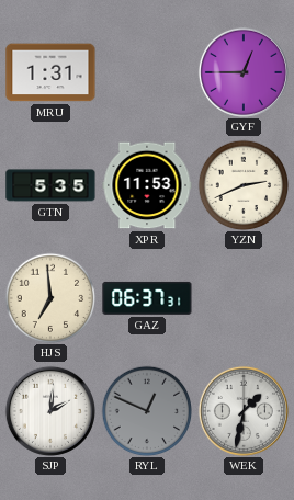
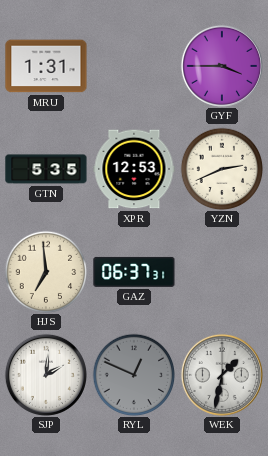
GYF: 12:45 -> 3:45
XPR: 11:53 -> 12:53
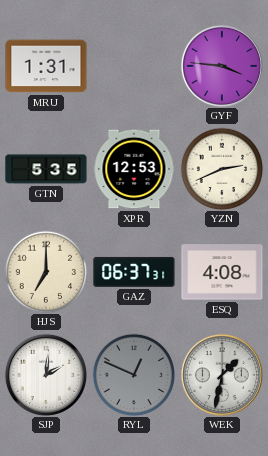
GYF: 3:45 -> 3:46
HJS: 6:59 -> 7:00
ESQ: none -> 4:08
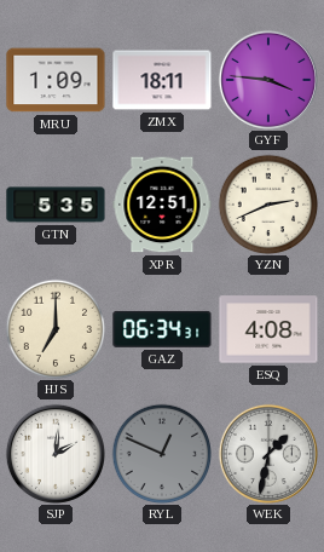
MRU: 1:31 -> 1:09
ZMX: none -> 18:11
XPR: 12:53 -> 12:51
GAZ: 06:37 -> 06:34
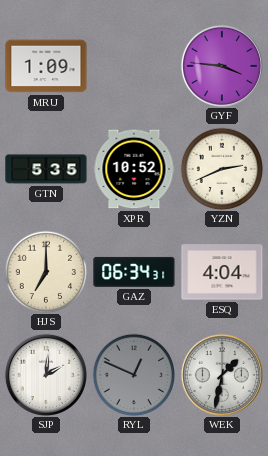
ZMX: 18:11 -> none
XPR: 12:51 -> 10:52
ESQ: 4:08 -> 4:04
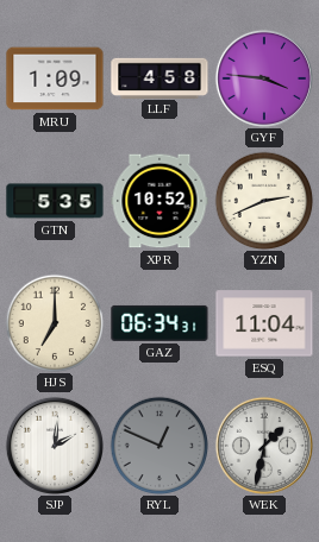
LLF: none -> 4:58
ESQ: 4:04 -> 11:04
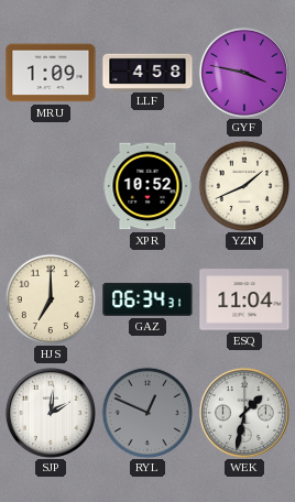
GYF: 3:46 -> 3:47
GTN: 5:35 -> none
YZN: 2:41 -> 1:41
